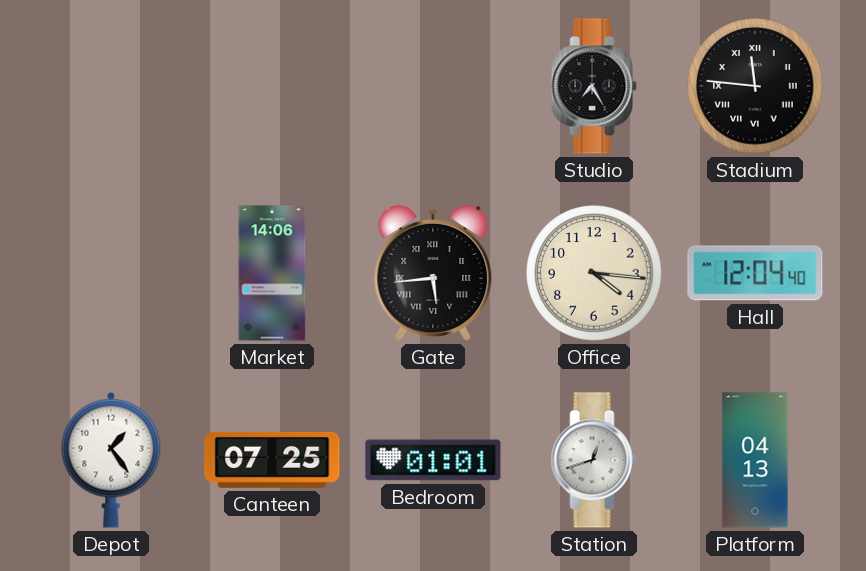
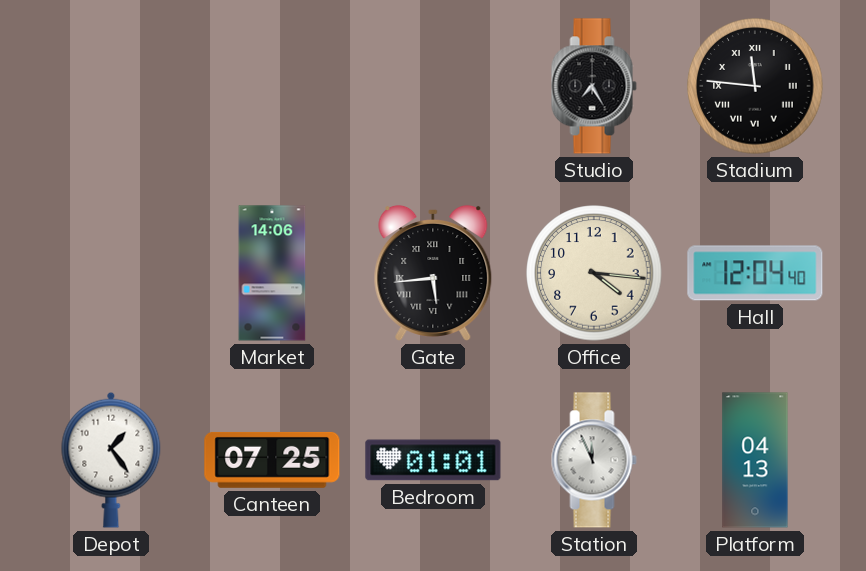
Station: 12:42 -> 11:56
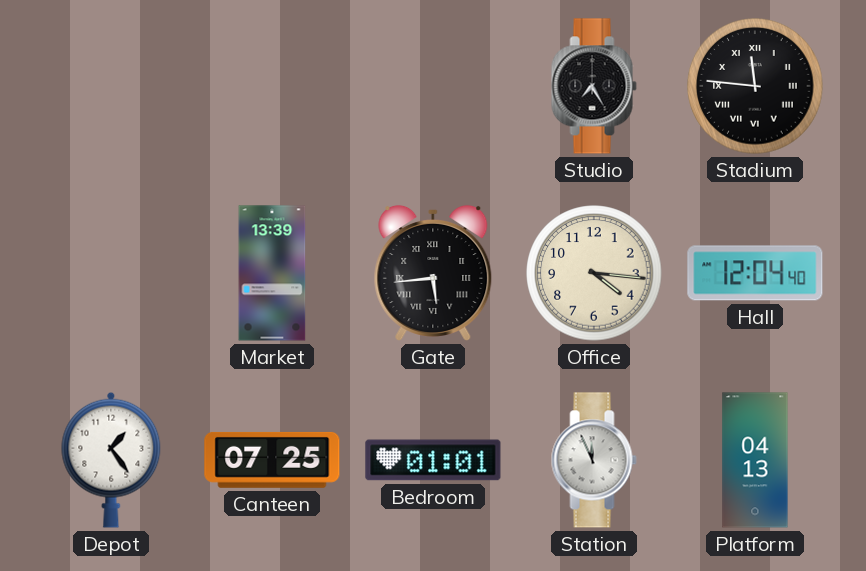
Market: 14:06 -> 13:39
